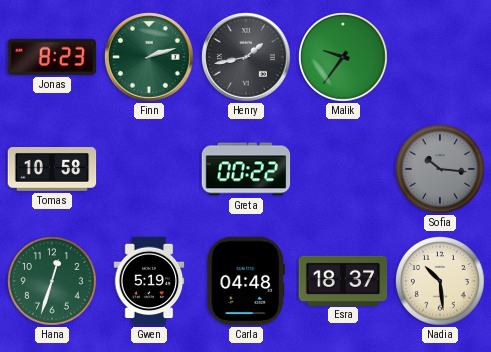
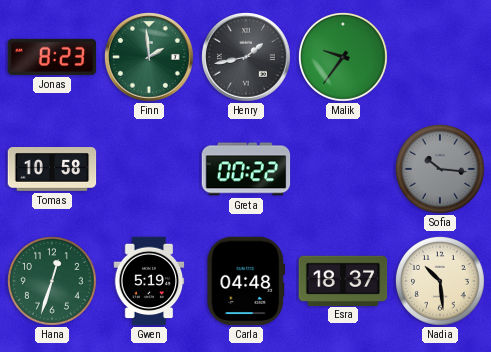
Finn: 2:12 -> 1:59
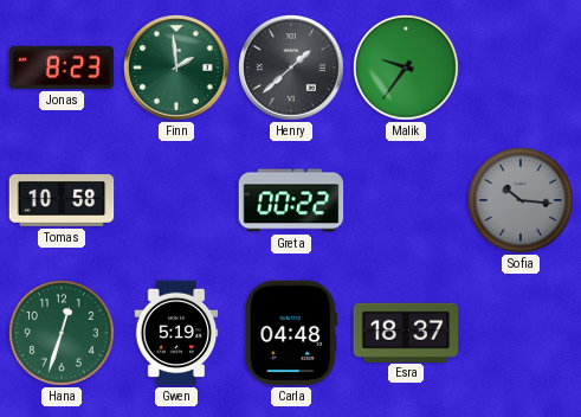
Henry: 1:43 -> 1:38
Nadia: 10:29 -> none
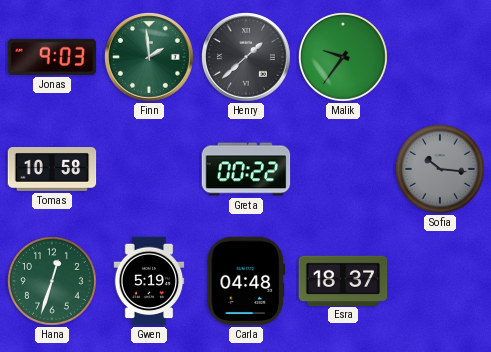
Jonas: 8:23 -> 9:03
